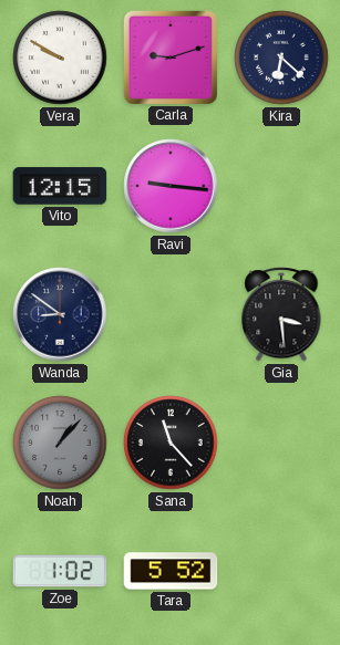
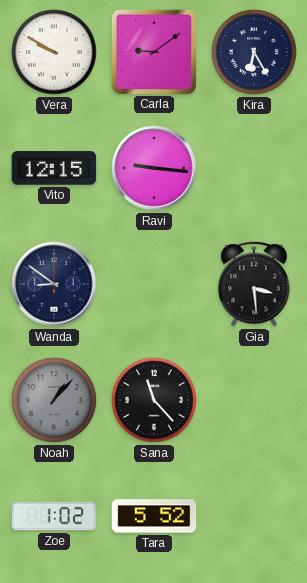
Carla: 9:12 -> 9:09
Kira: 6:22 -> 6:25
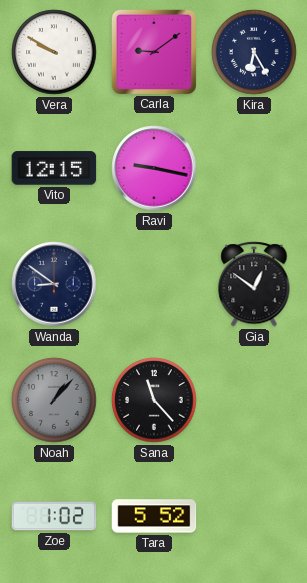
Ravi: 9:16 -> 9:17
Gia: 3:29 -> 12:51
